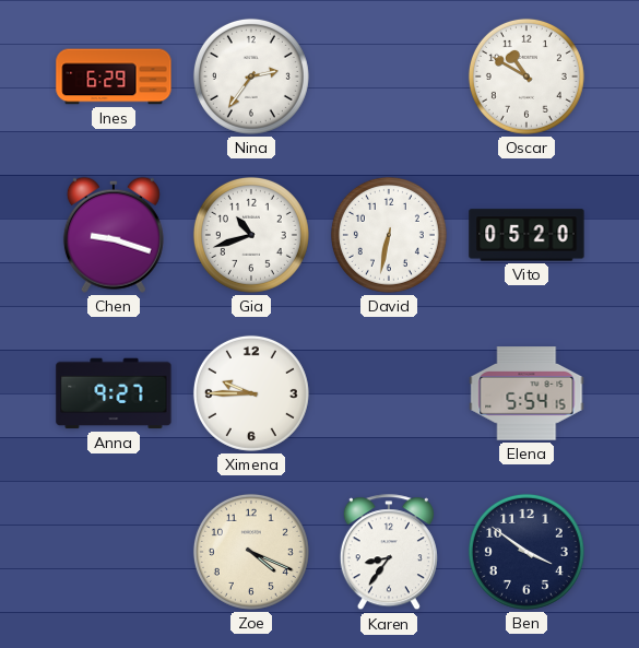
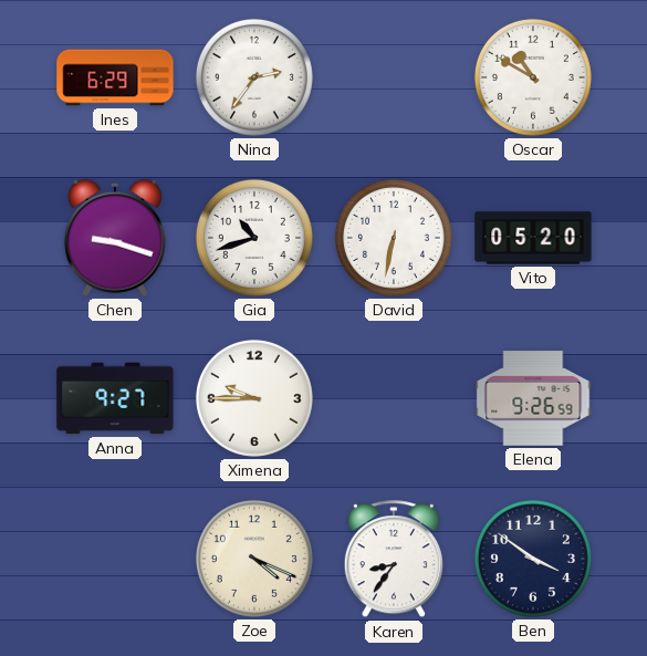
Elena: 5:54 -> 9:26
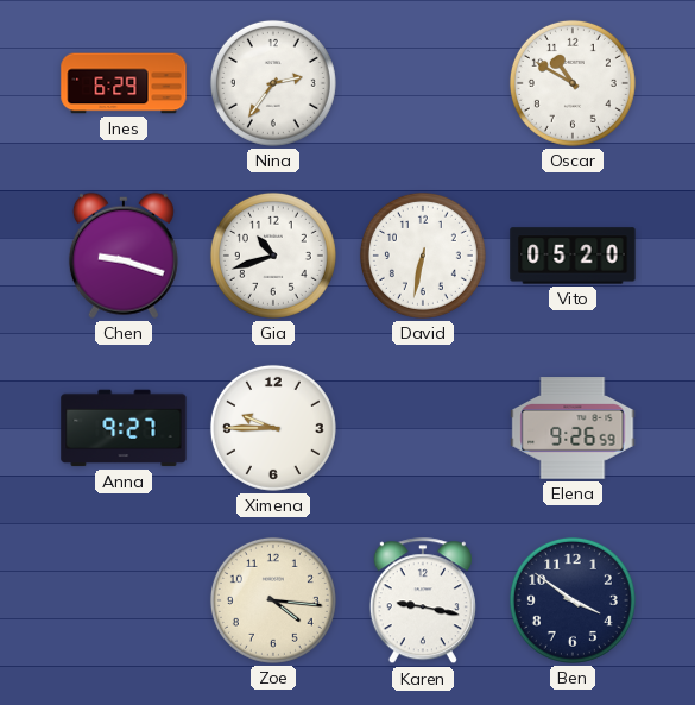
Zoe: 4:19 -> 4:16
Karen: 8:36 -> 9:17
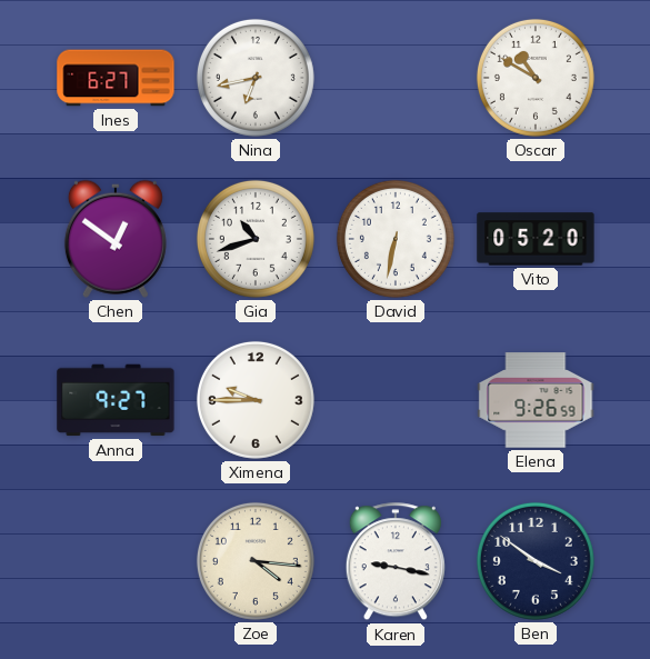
Ines: 6:29 -> 6:27
Nina: 2:36 -> 6:43
Chen: 9:18 -> 12:51
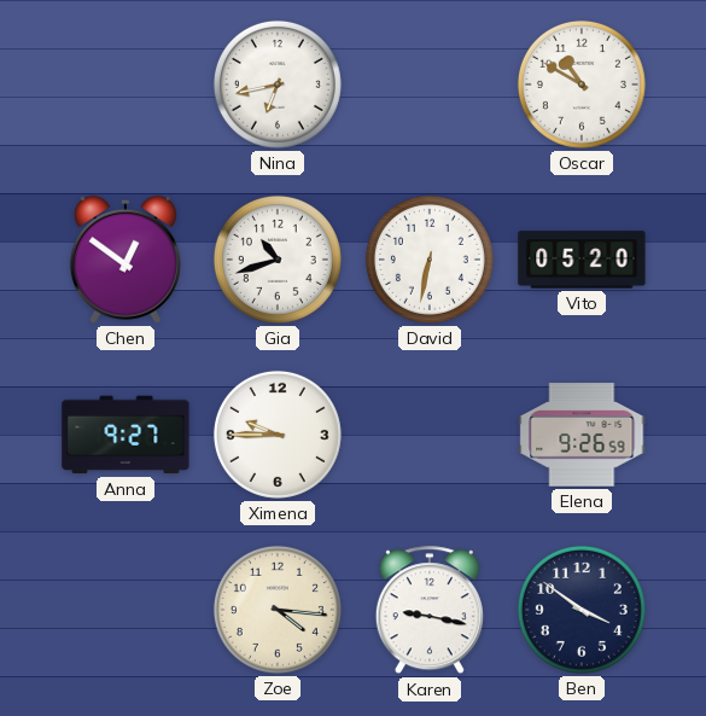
Ines: 6:27 -> none
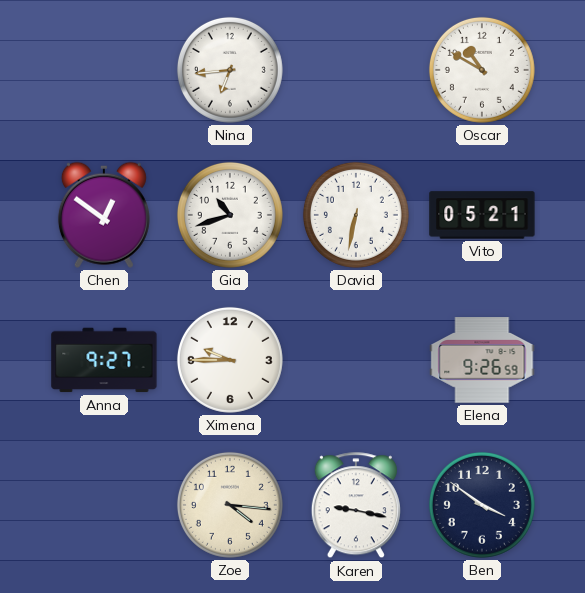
Nina: 6:43 -> 6:44
Vito: 05:20 -> 05:21
